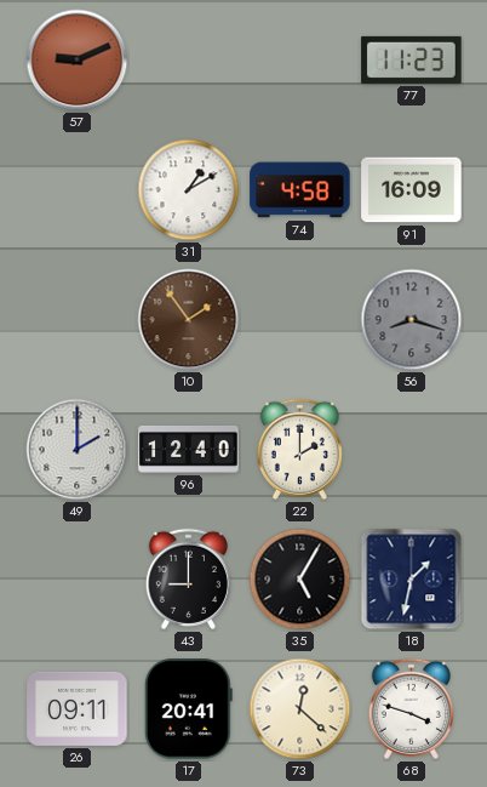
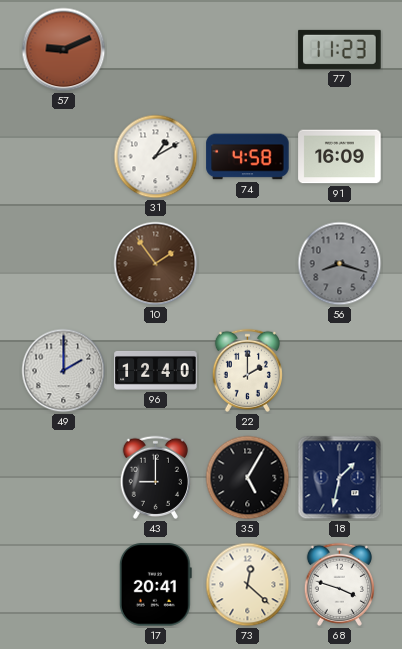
26: 09:11 -> none
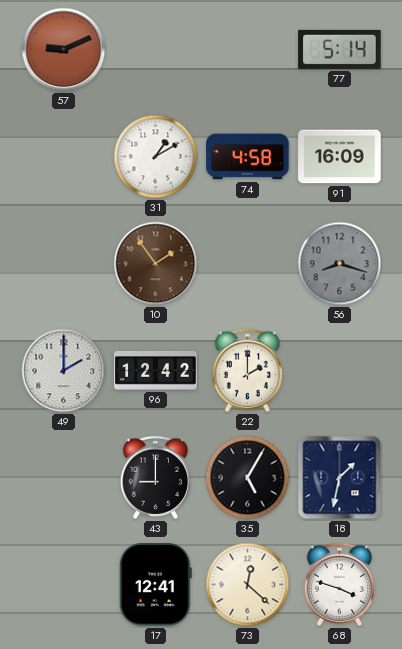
77: 11:23 -> 5:14
96: 12:40 -> 12:42
17: 20:41 -> 12:41
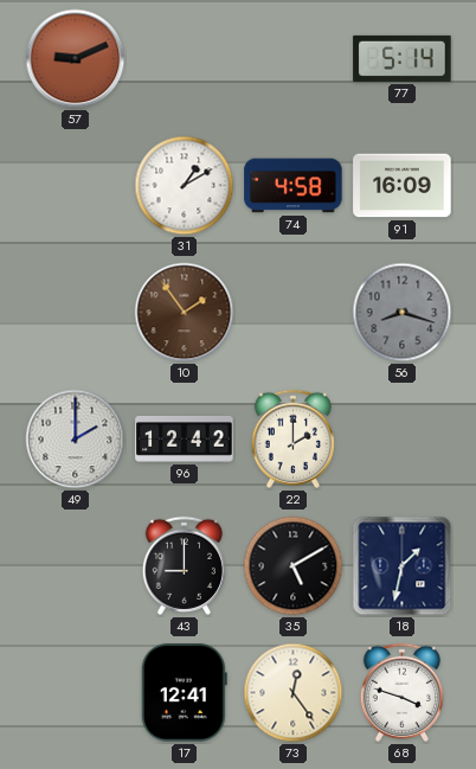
35: 5:05 -> 5:10
73: 12:22 -> 12:24
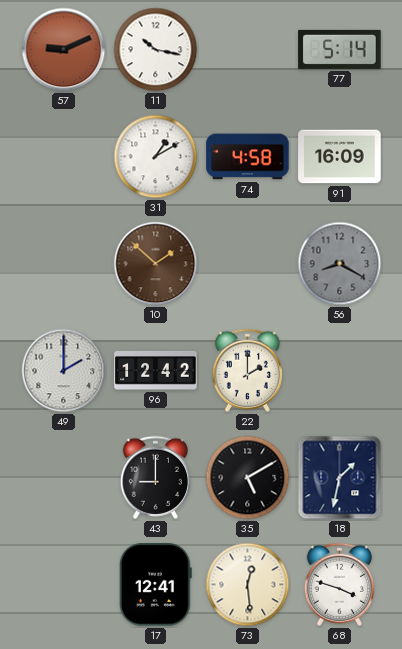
11: none -> 10:17
10: 1:54 -> 1:52
56: 8:18 -> 8:20
73: 12:24 -> 12:29
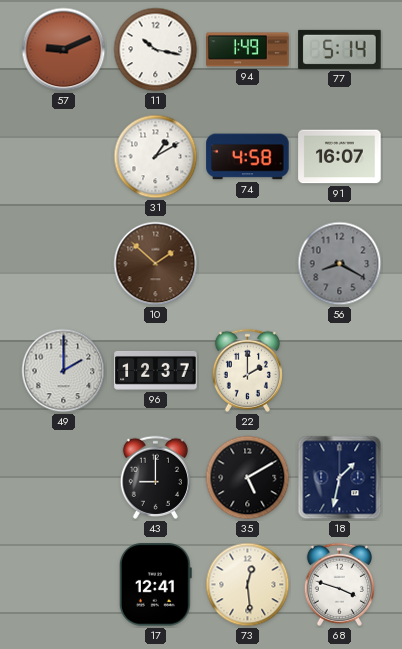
94: none -> 1:49
91: 16:09 -> 16:07
96: 12:42 -> 12:37
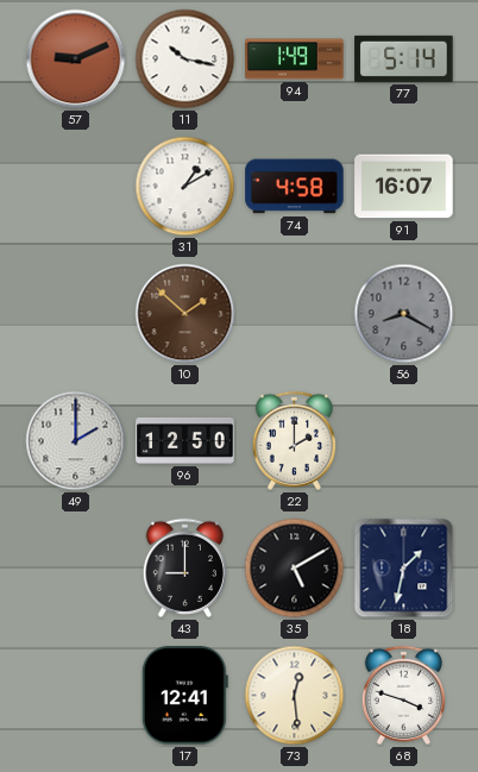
96: 12:37 -> 12:50
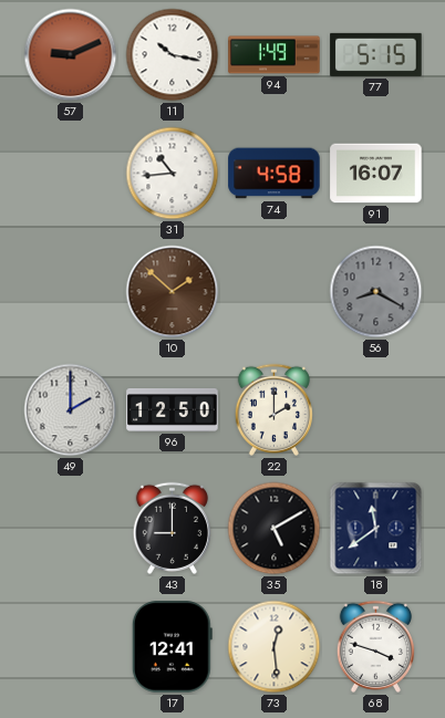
77: 5:14 -> 5:15
31: 1:10 -> 10:44
18: 1:32 -> 11:39
